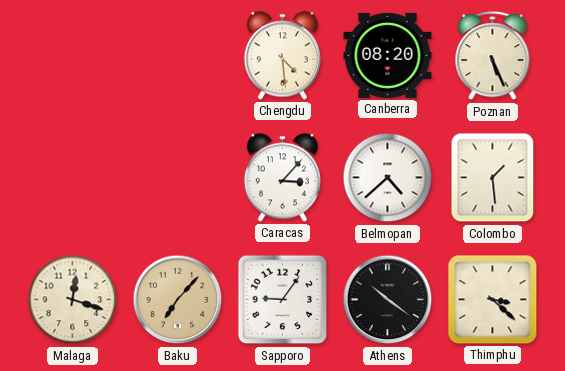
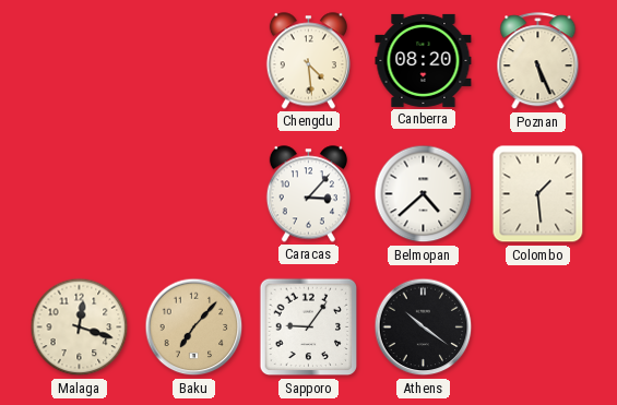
Thimphu: 3:22 -> none
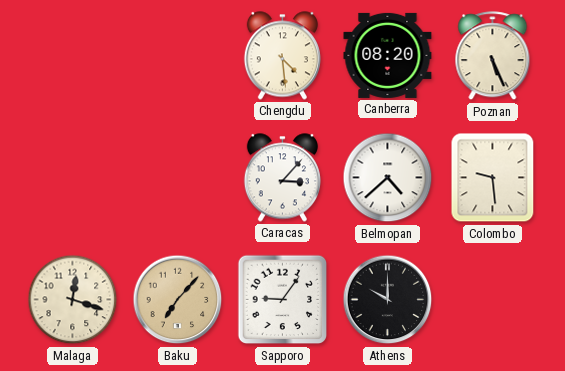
Colombo: 1:29 -> 9:29
Athens: 10:21 -> 10:00
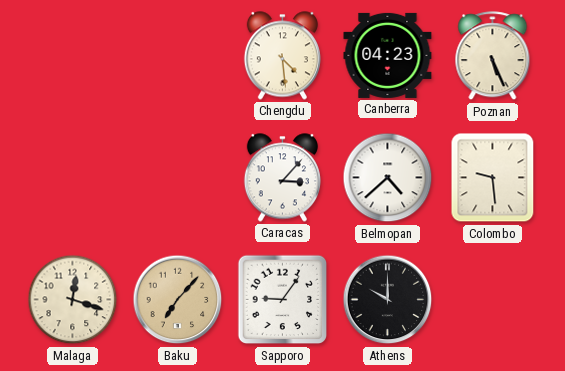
Canberra: 08:20 -> 04:23
